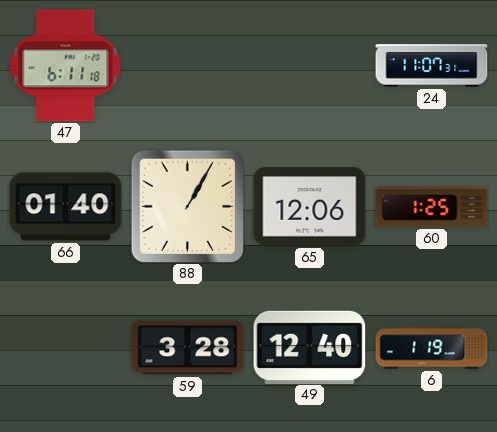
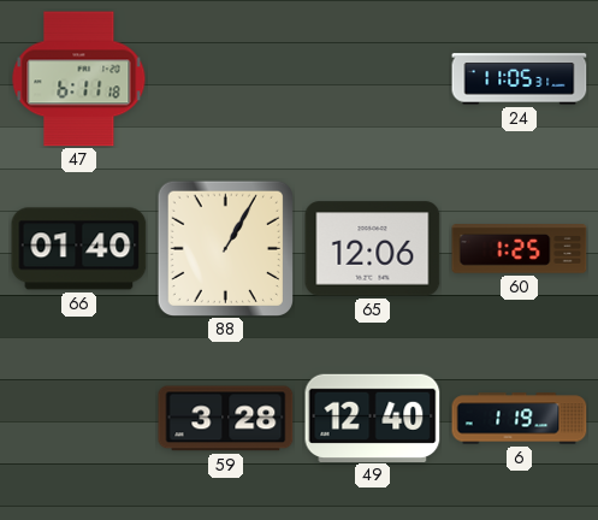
24: 11:07 -> 11:05
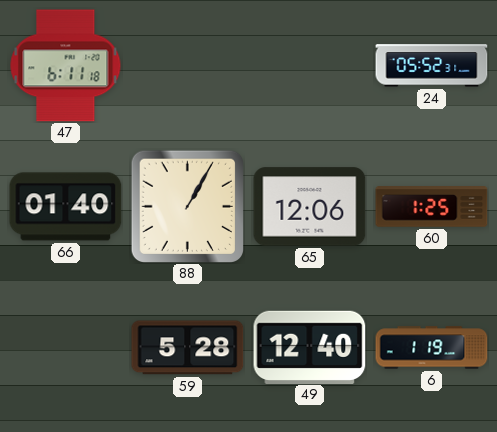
24: 11:05 -> 05:52
59: 3:28 -> 5:28
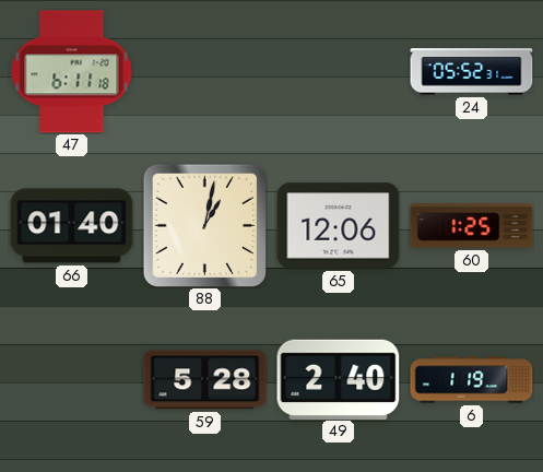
88: 1:05 -> 1:02
49: 12:40 -> 2:40
